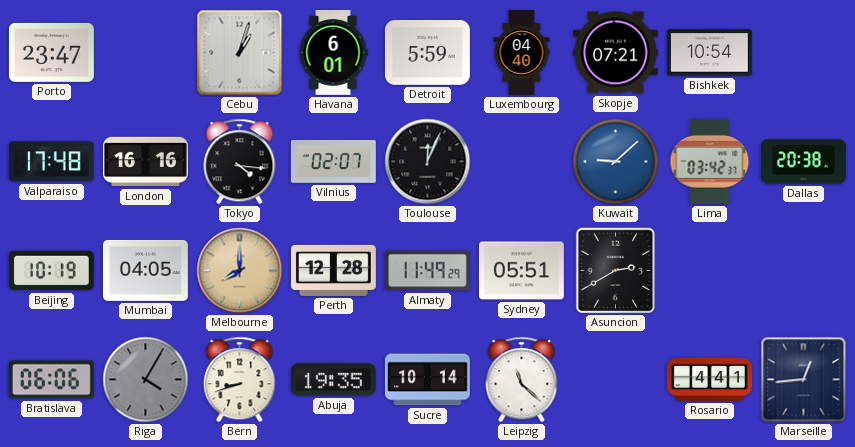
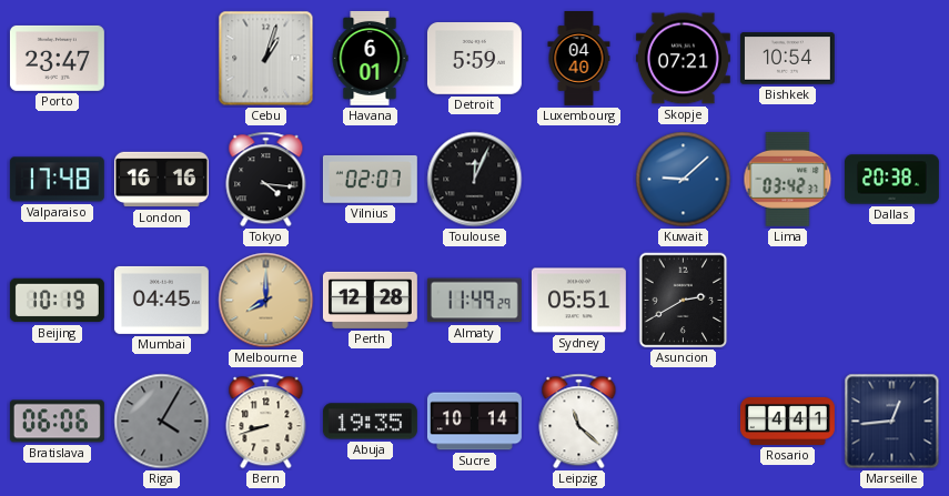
Mumbai: 04:05 -> 04:45
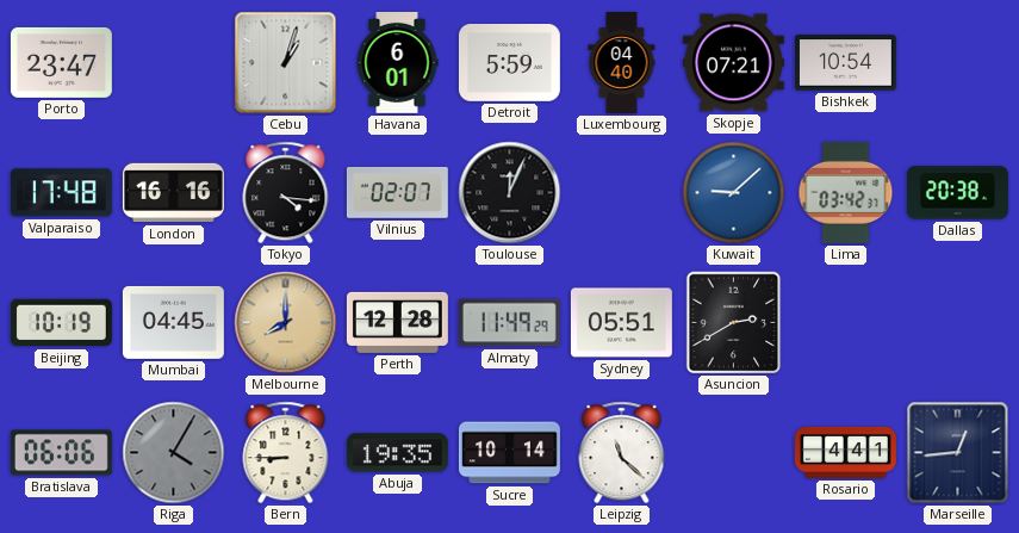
Bern: 8:42 -> 8:45
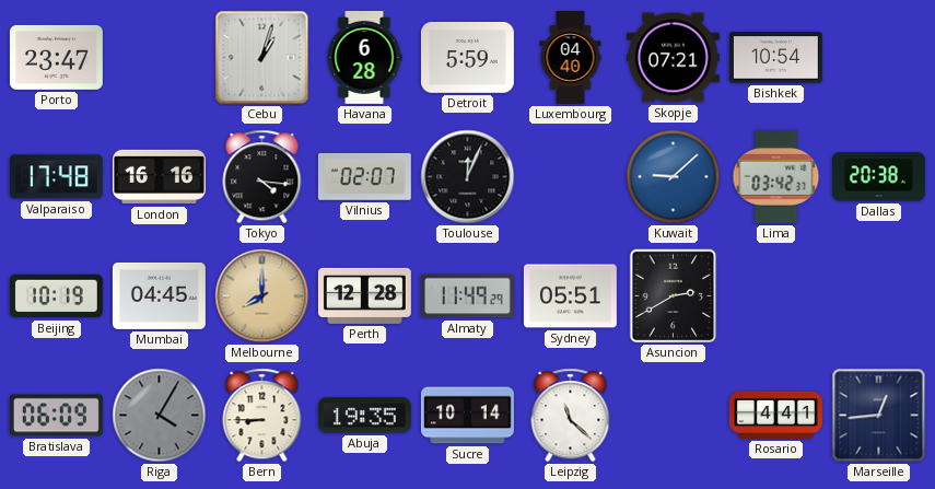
Havana: 6:01 -> 6:28
Bratislava: 06:06 -> 06:09
